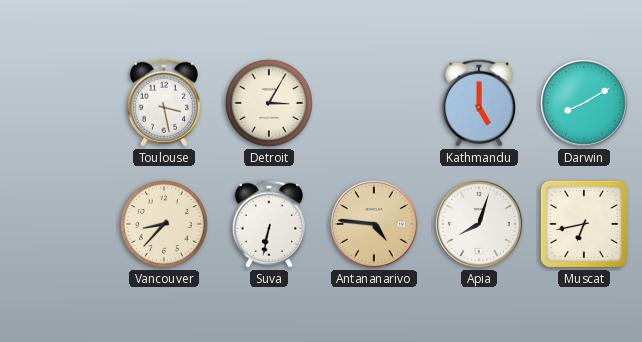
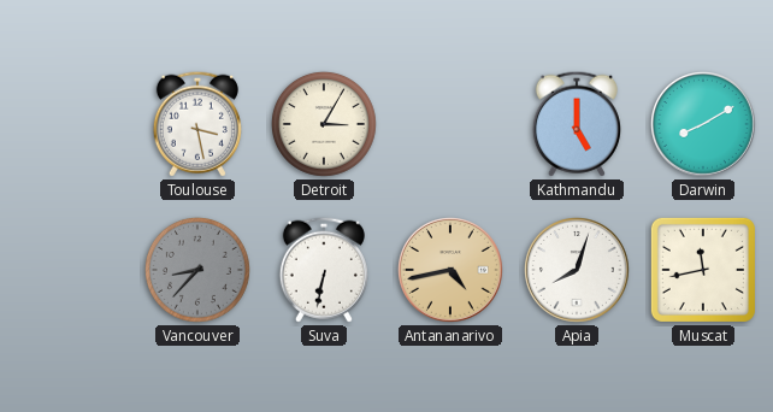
Vancouver dial: cream -> grey
Antananarivo: 4:46 -> 4:43
Muscat: 6:43 -> 11:43
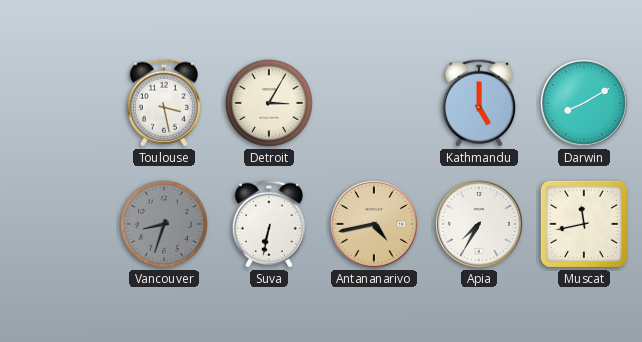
Vancouver: 8:37 -> 8:33
Apia: 8:03 -> 7:35
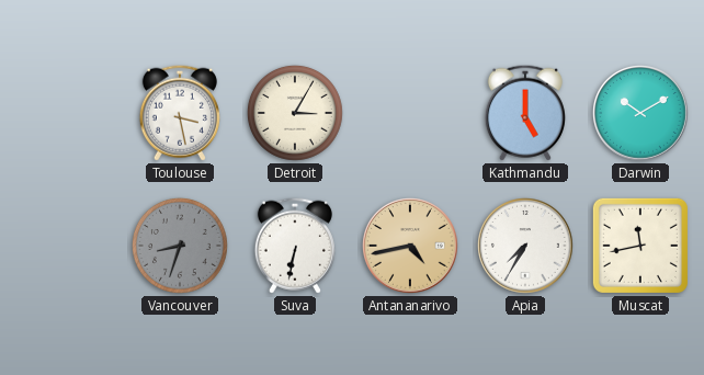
Darwin: 8:10 -> 10:10
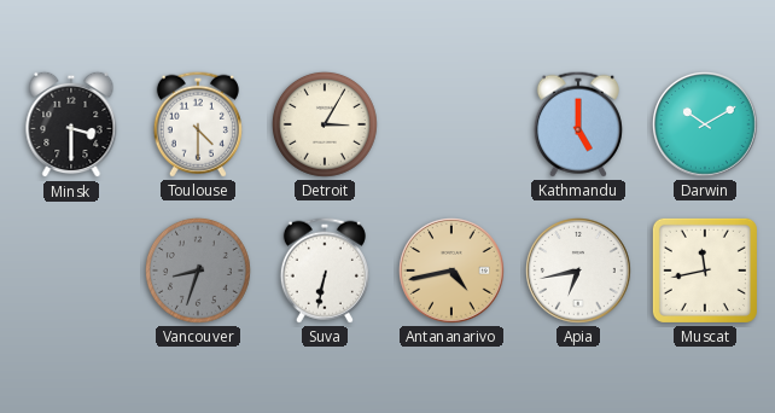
Minsk: none -> 3:30
Toulouse: 3:28 -> 4:30
Apia: 7:35 -> 6:43
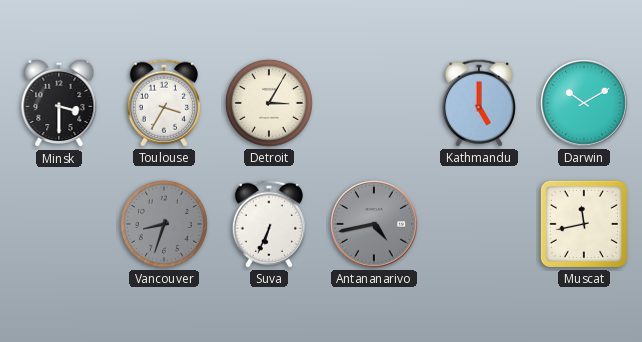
Toulouse: 4:30 -> 3:35
Suva: 6:32 -> 6:34
Antananarivo dial: champagne -> grey
Apia: 6:43 -> none
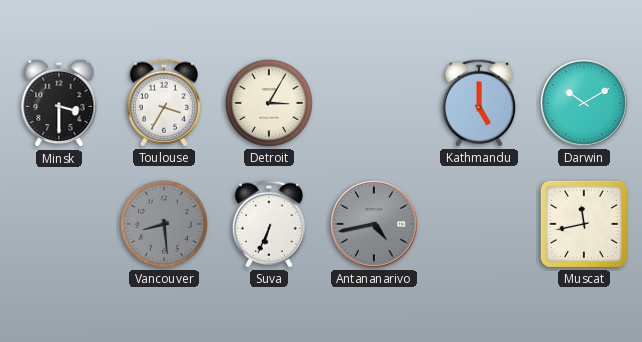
Vancouver: 8:33 -> 8:29
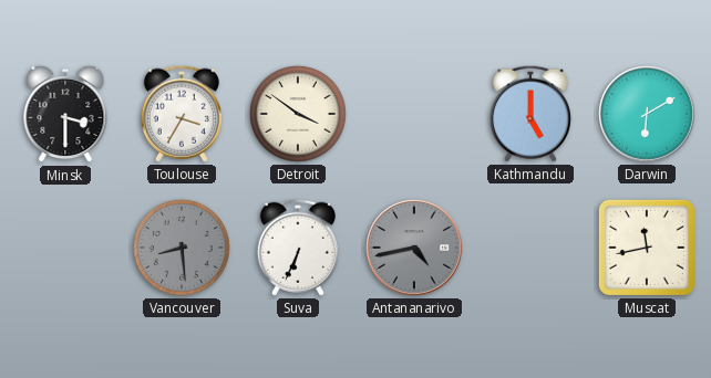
Detroit: 3:05 -> 3:51
Darwin: 10:10 -> 6:10
